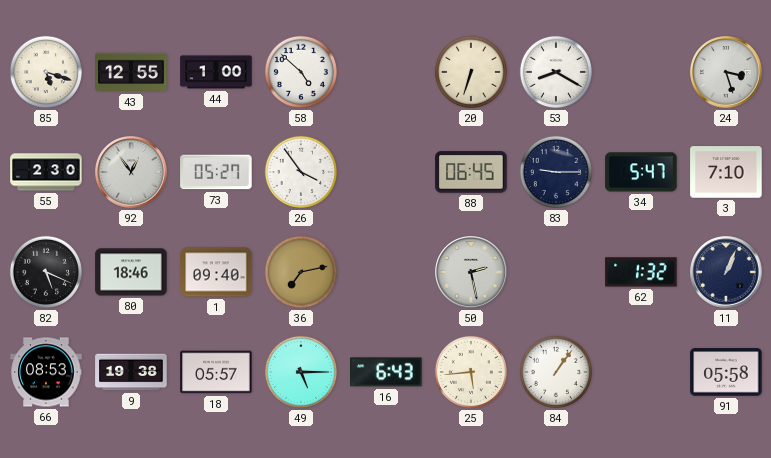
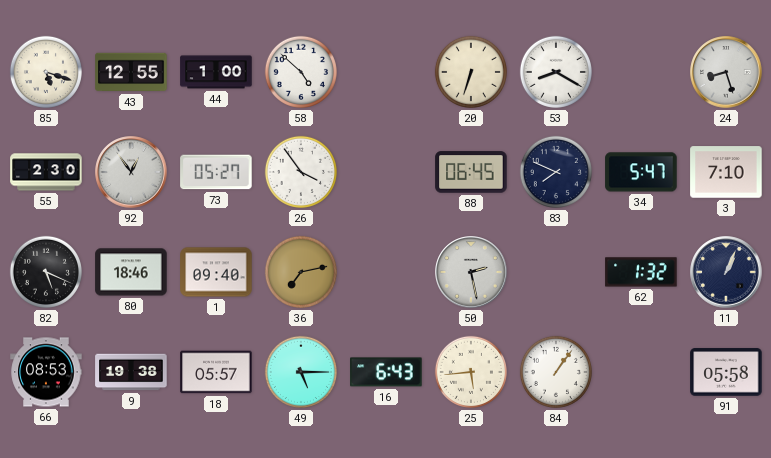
24: 3:27 -> 8:27
83: 9:15 -> 7:49
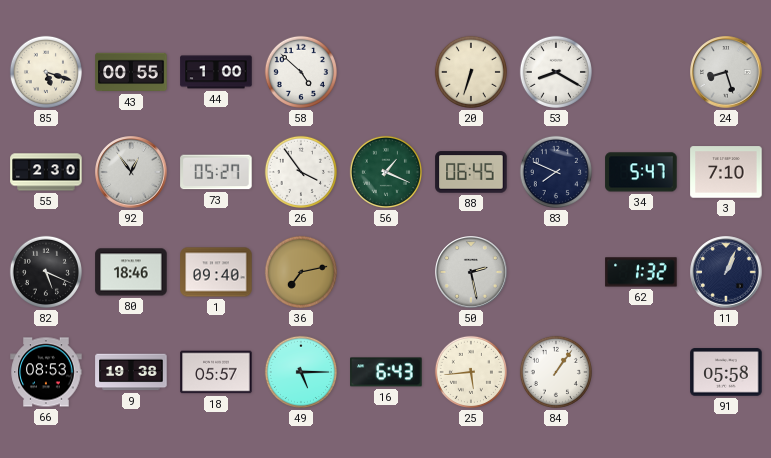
43: 12:55 -> 00:55
56: none -> 1:19
